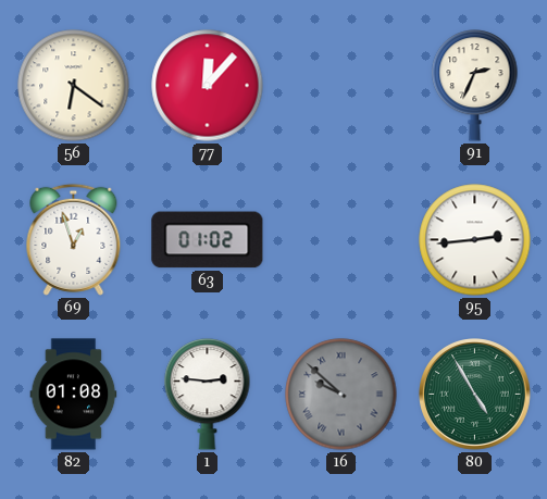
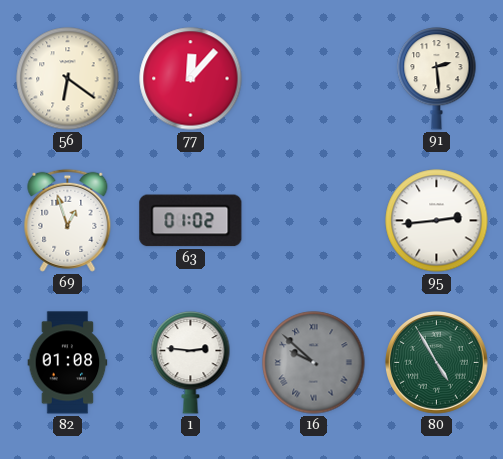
91: 2:34 -> 2:29
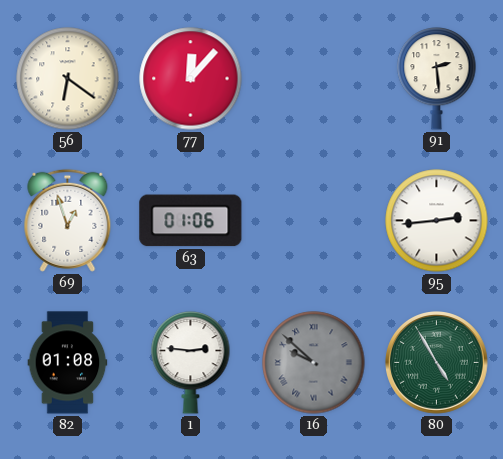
63: 01:02 -> 01:06
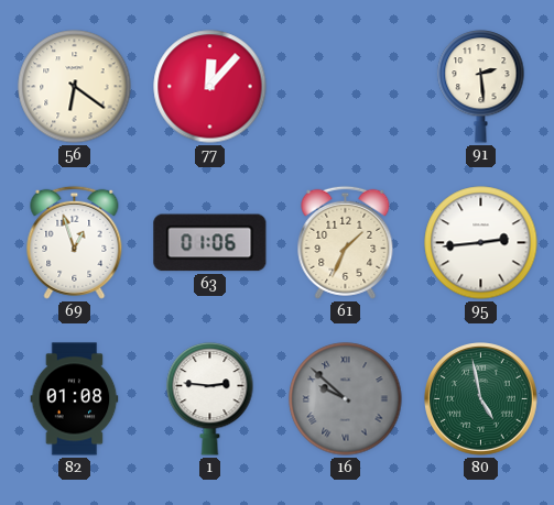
61: none -> 1:34
80: 4:55 -> 4:58
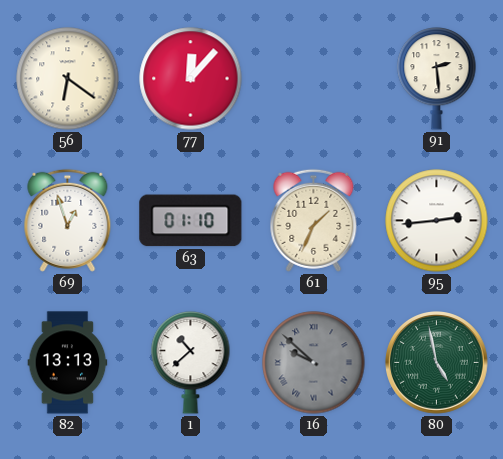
63: 01:06 -> 01:10
82: 01:08 -> 13:13
1: 2:46 -> 10:38
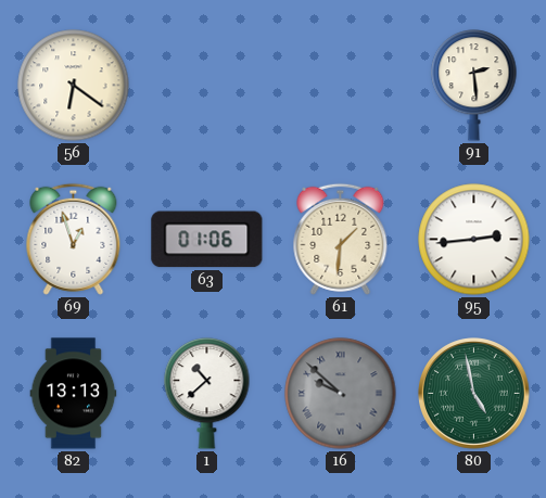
77: 12:07 -> none
63: 01:10 -> 01:06
61: 1:34 -> 1:31
